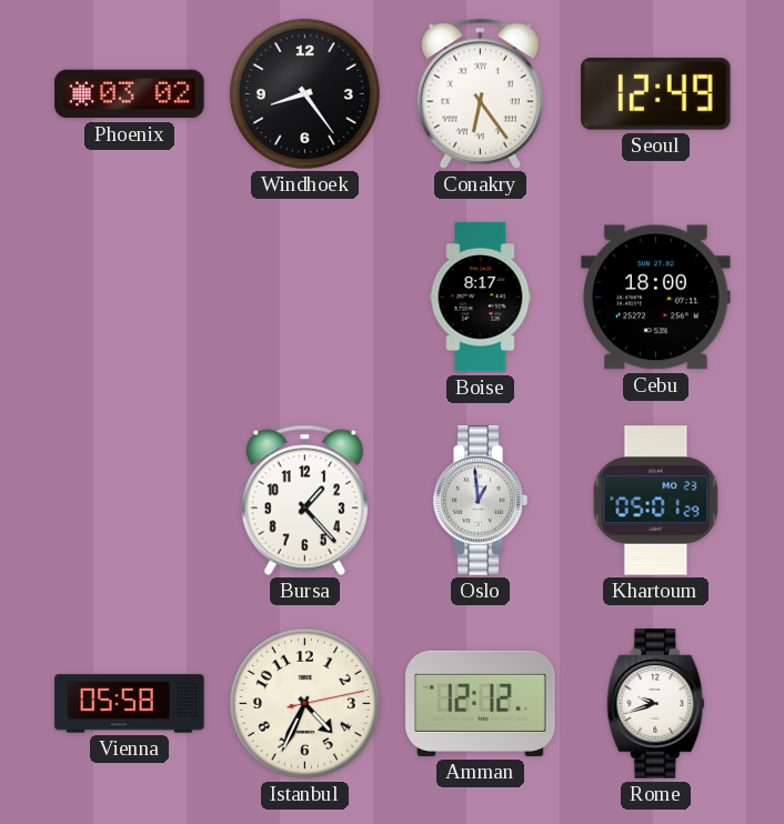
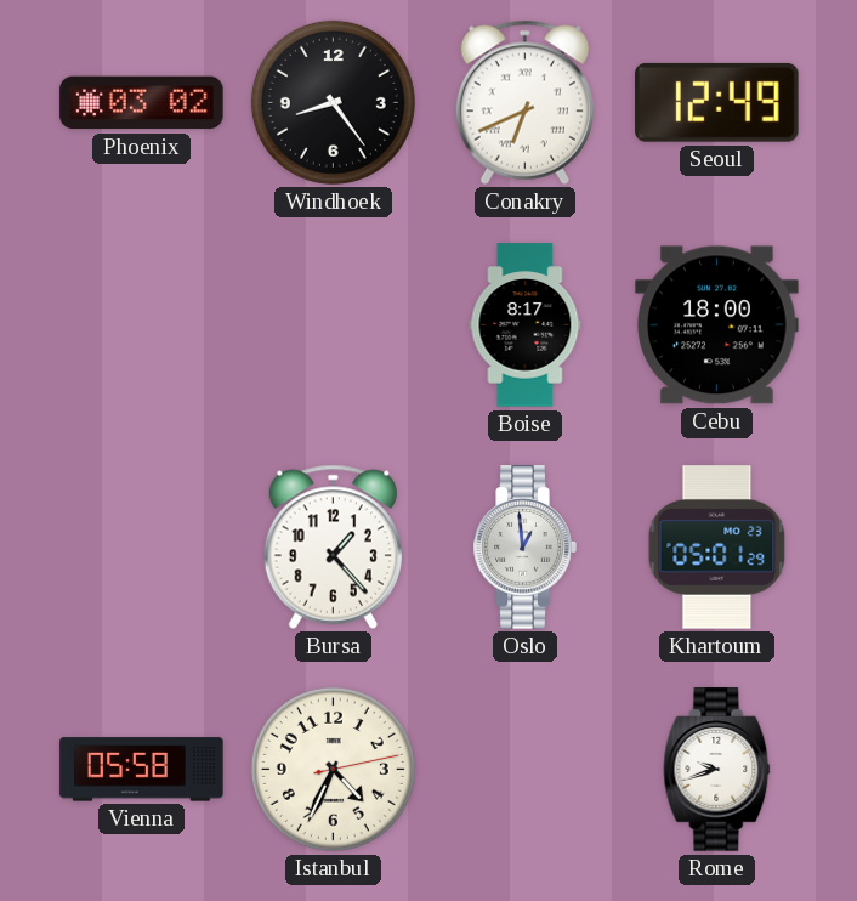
Conakry: 6:24 -> 6:41
Amman: 12:12 -> none
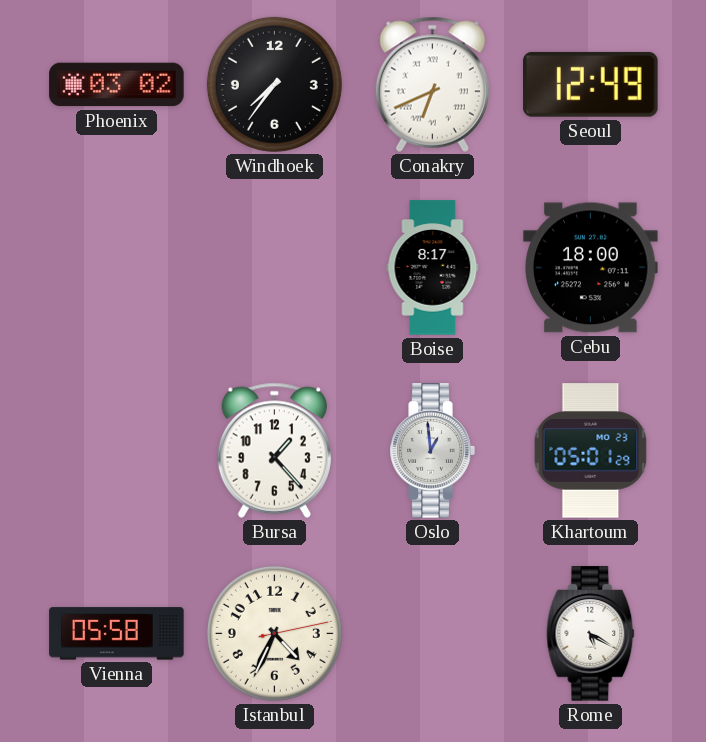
Windhoek: 8:24 -> 7:36
Rome: 9:42 -> 5:20
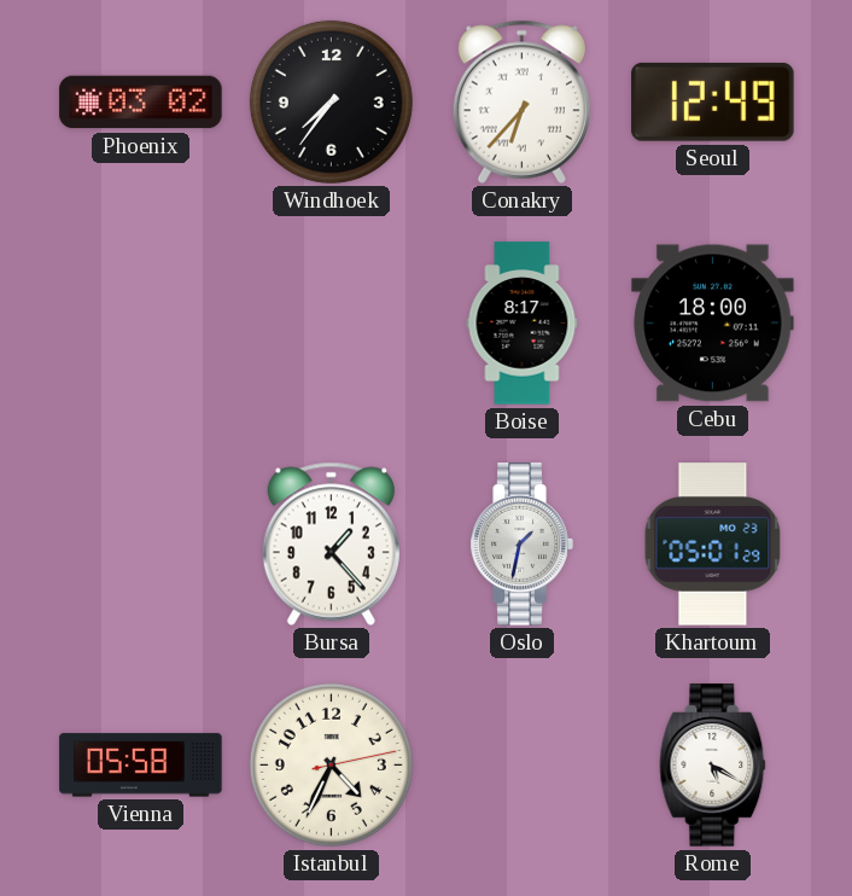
Conakry: 6:41 -> 6:37
Oslo: 12:59 -> 1:32
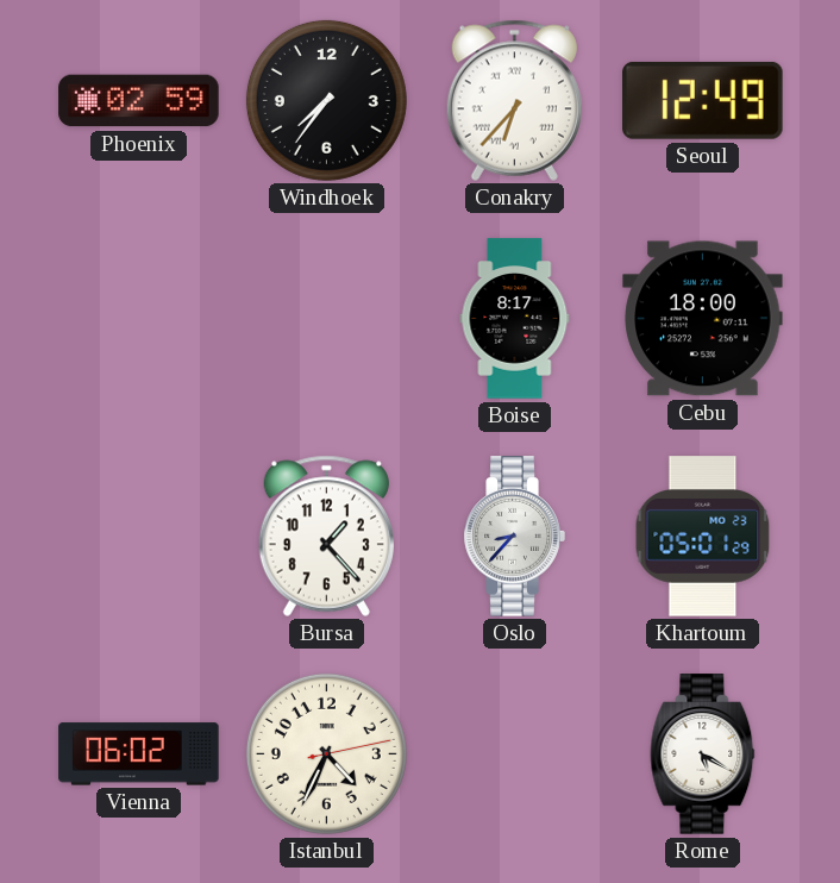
Phoenix: 03:02 -> 02:59
Oslo: 1:32 -> 8:37
Vienna: 05:58 -> 06:02
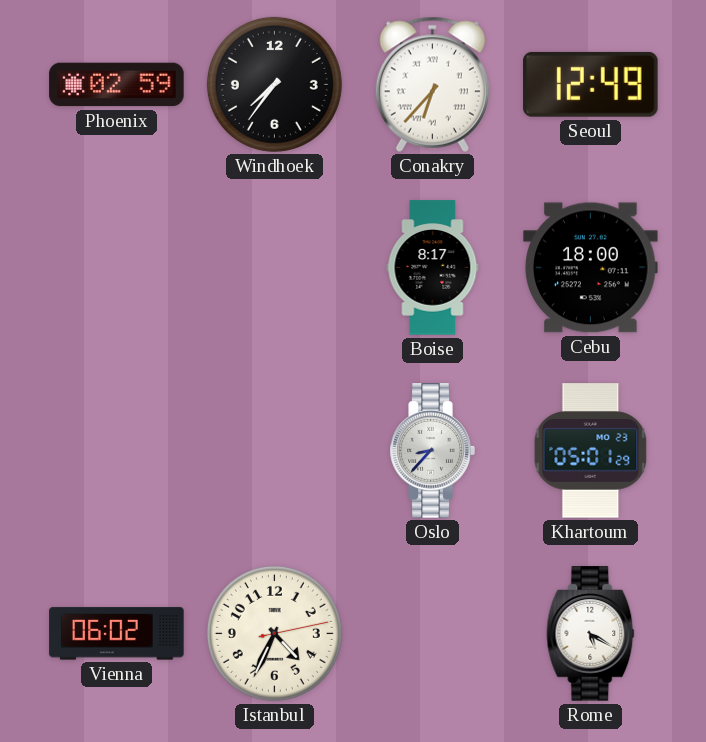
Bursa: 1:23 -> none
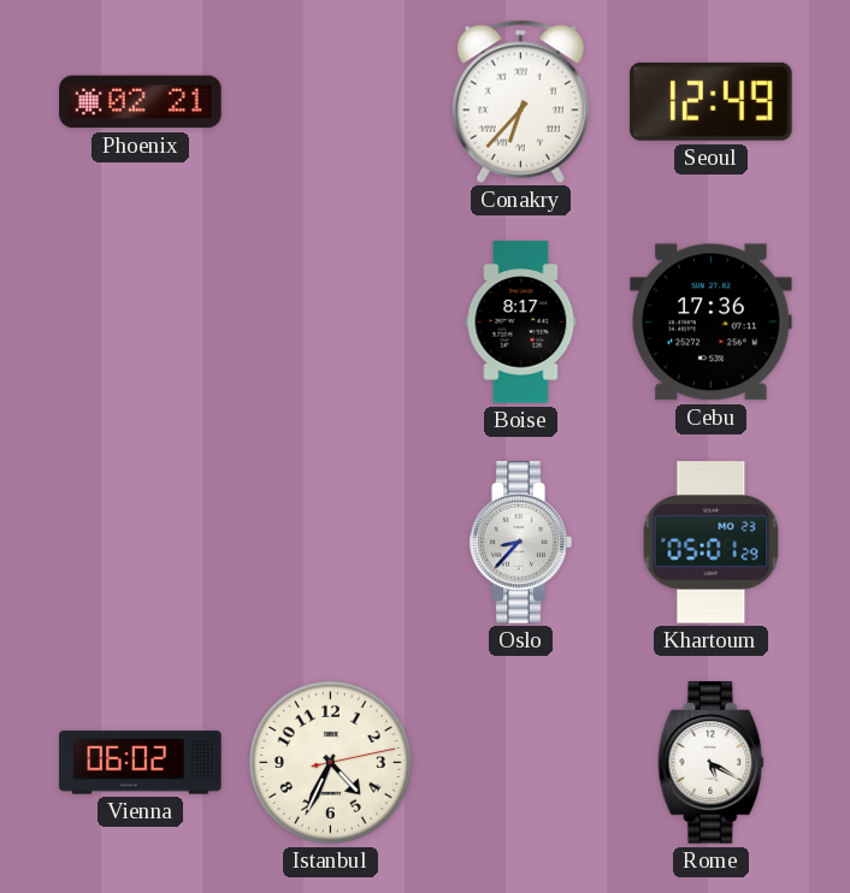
Phoenix: 02:59 -> 02:21
Windhoek: 7:36 -> none
Cebu: 18:00 -> 17:36
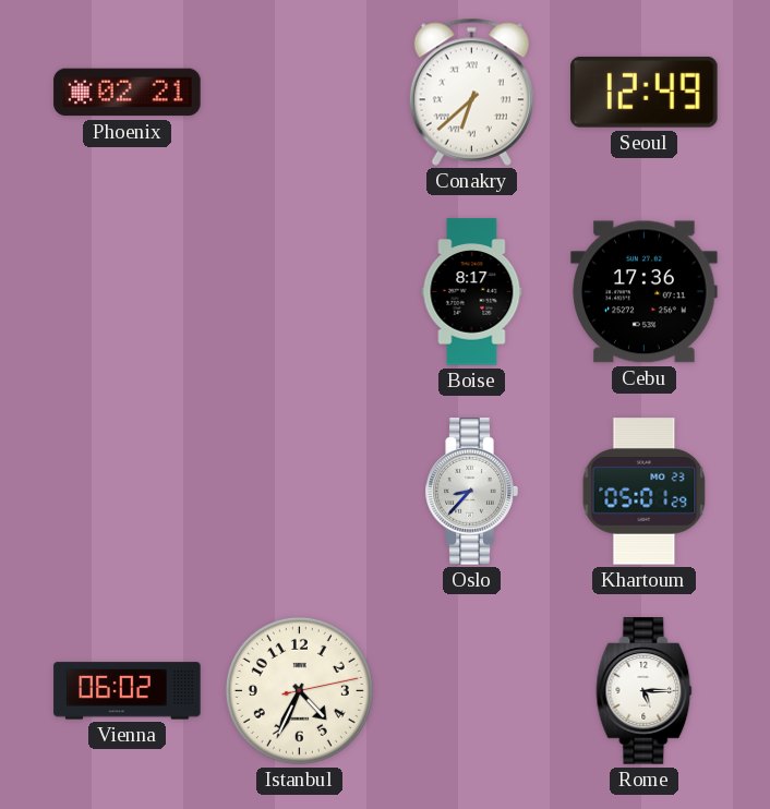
Conakry: 6:37 -> 6:38
Rome: 5:20 -> 5:15
